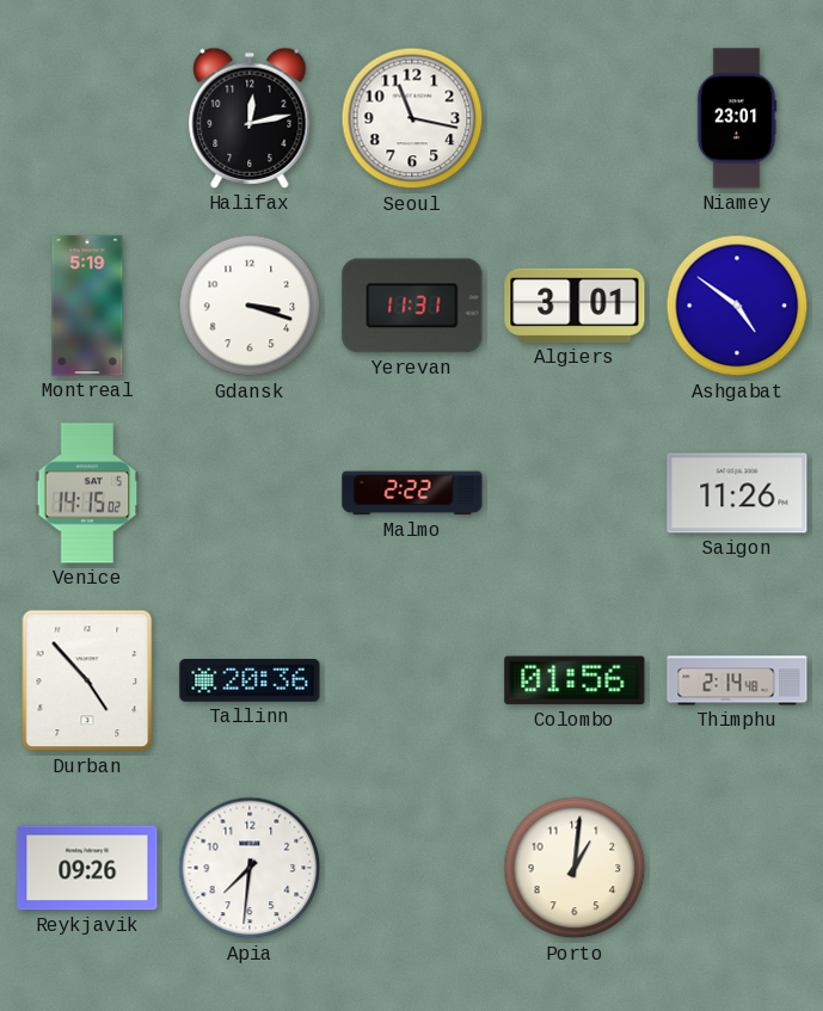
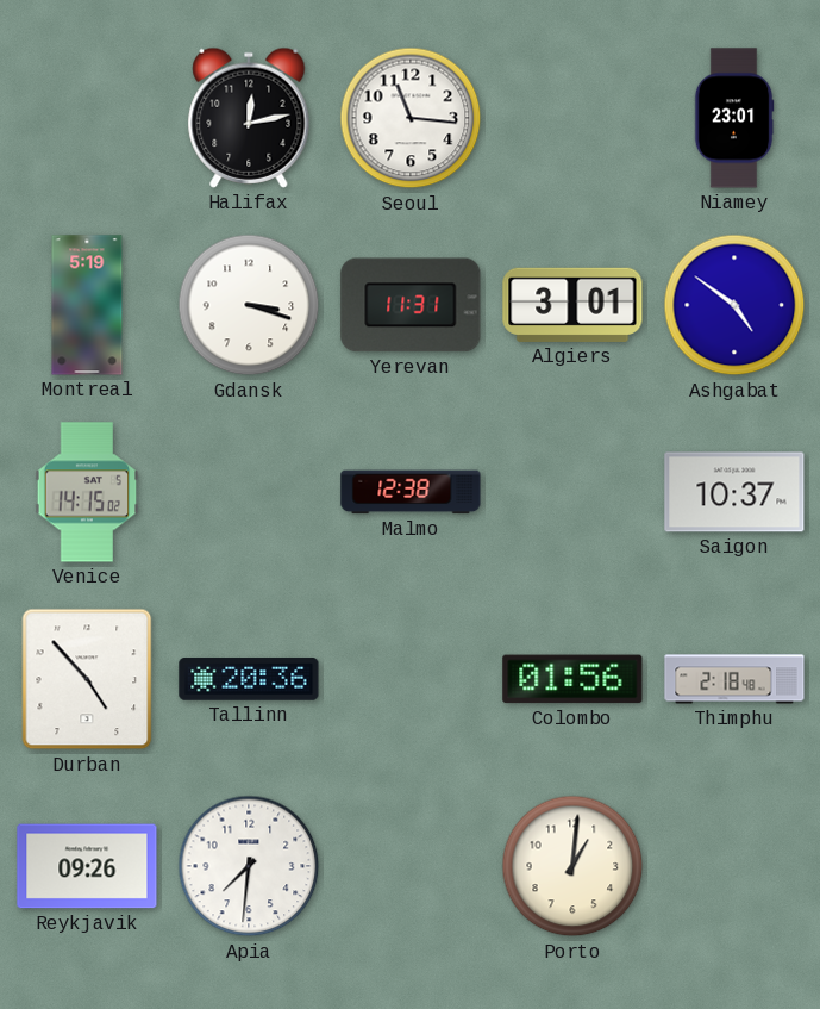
Seoul: 11:17 -> 11:16
Malmo: 2:22 -> 12:38
Saigon: 11:26 -> 10:37
Thimphu: 2:14 -> 2:18
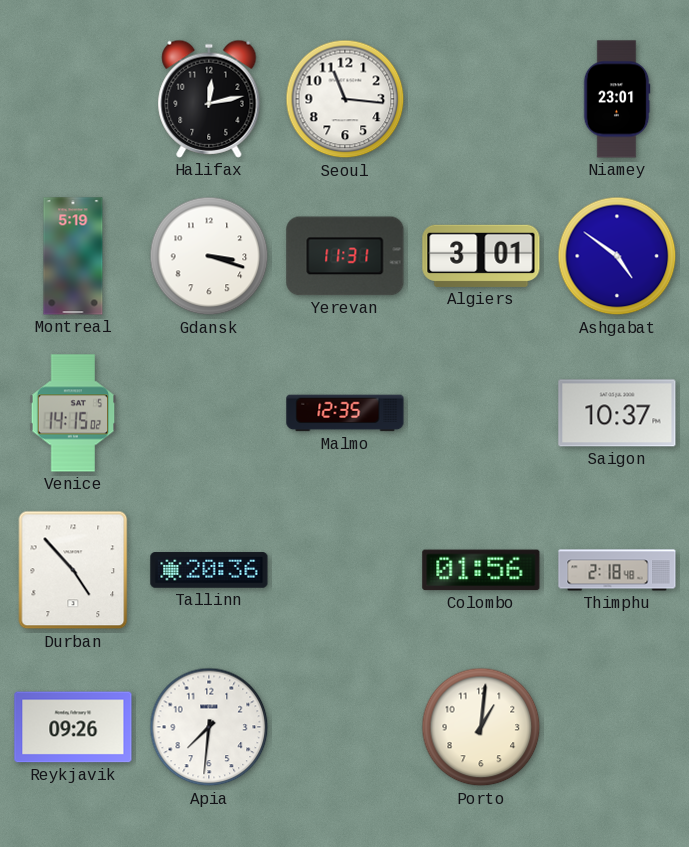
Malmo: 12:38 -> 12:35
